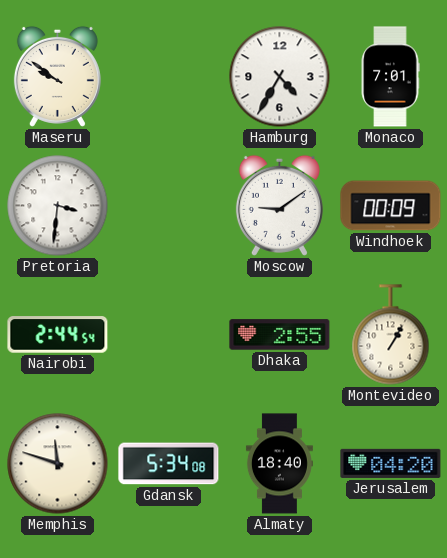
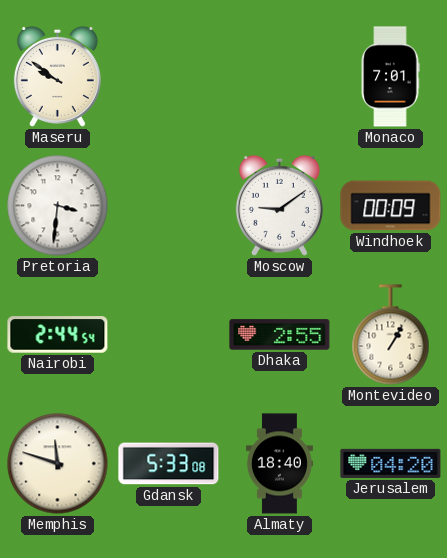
Hamburg: 4:35 -> none
Gdansk: 5:34 -> 5:33
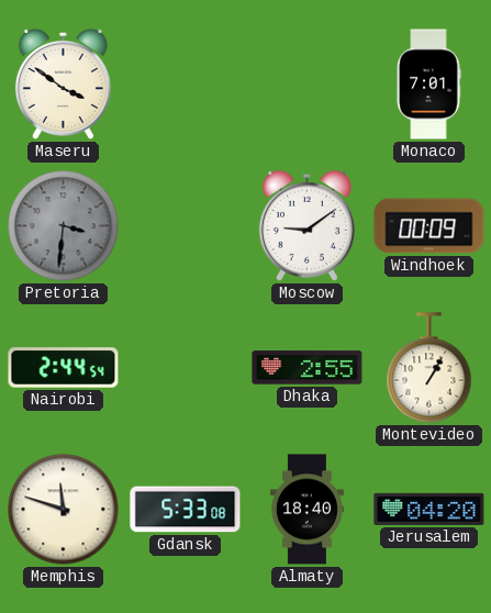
Maseru: 9:51 -> 3:51
Pretoria dial: white -> grey
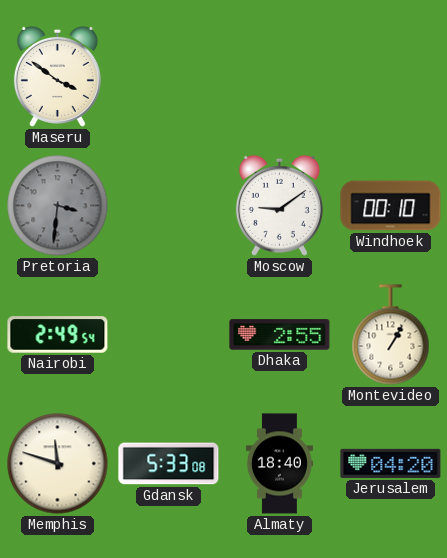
Monaco: 7:01 -> none
Windhoek: 00:09 -> 00:10
Nairobi: 2:44 -> 2:49
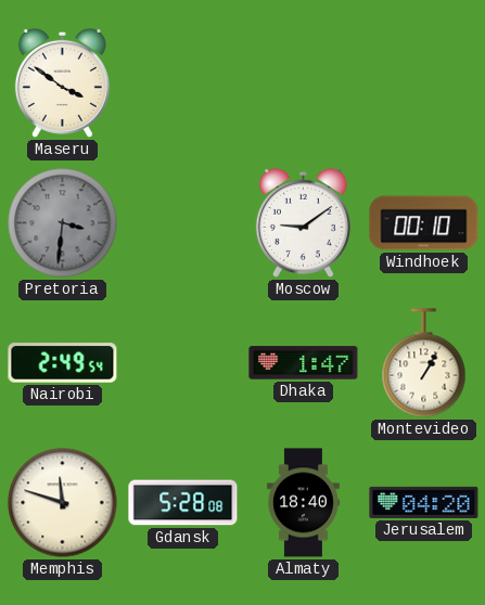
Dhaka: 2:55 -> 1:47
Gdansk: 5:33 -> 5:28
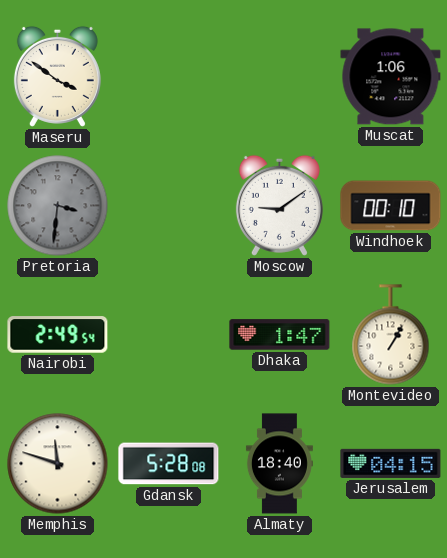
Muscat: none -> 1:06
Jerusalem: 04:20 -> 04:15
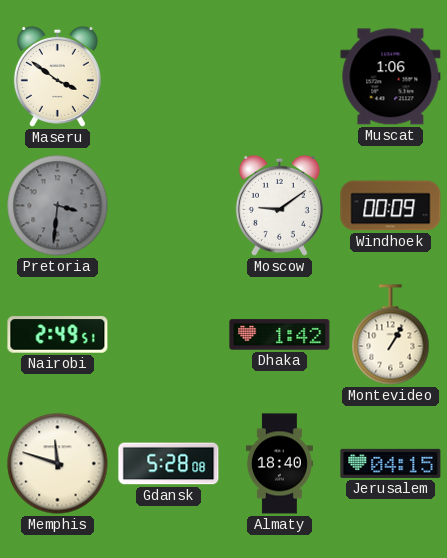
Windhoek: 00:10 -> 00:09
Nairobi: 2:49:54 -> 2:49:51
Dhaka: 1:47 -> 1:42
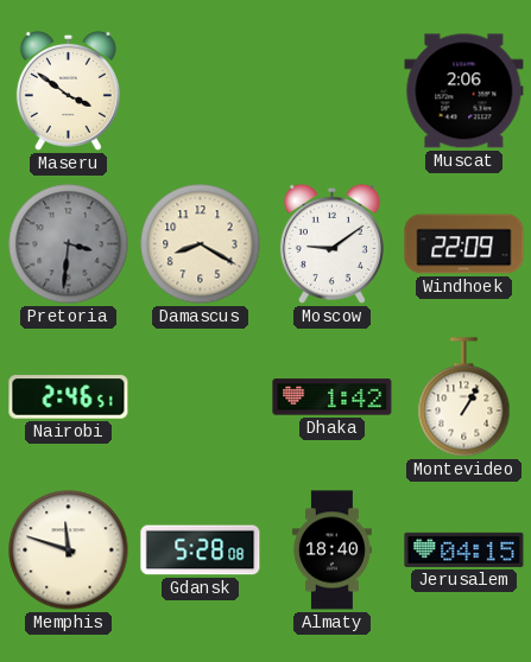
Muscat: 1:06 -> 2:06
Damascus: none -> 8:20
Windhoek: 00:09 -> 22:09
Nairobi: 2:49 -> 2:46
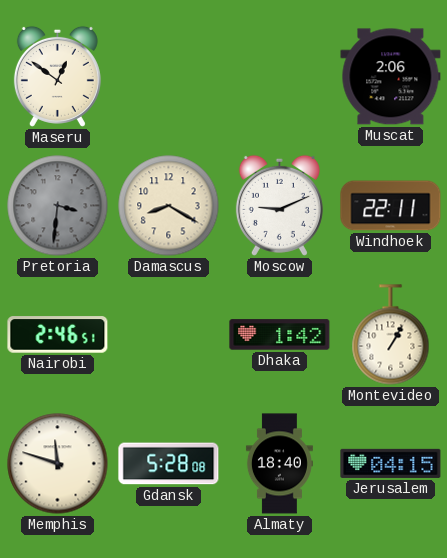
Maseru: 3:51 -> 12:51
Moscow: 9:09 -> 9:11
Windhoek: 22:09 -> 22:11
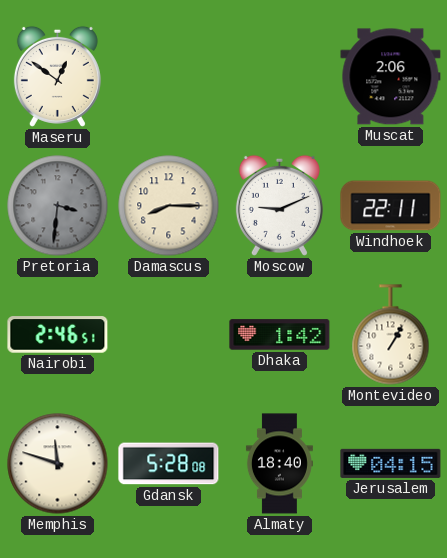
Damascus: 8:20 -> 8:15
